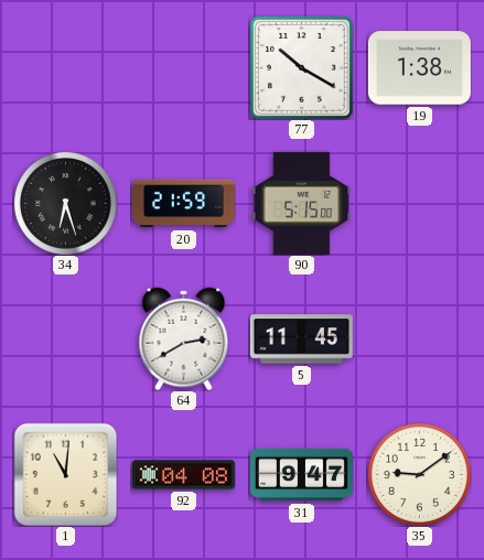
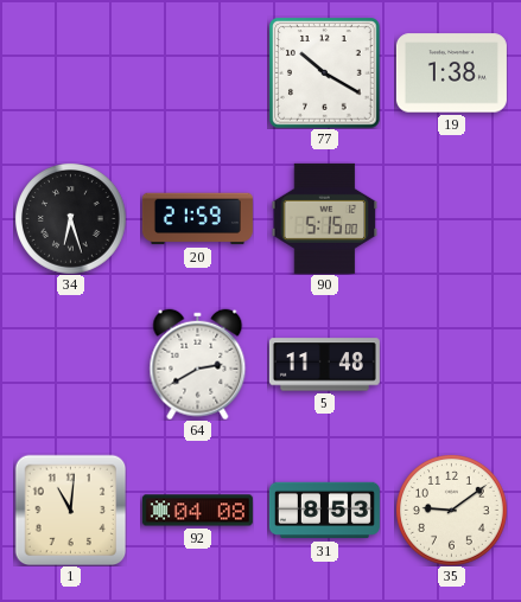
5: 11:45 -> 11:48
31: 9:47 -> 8:53
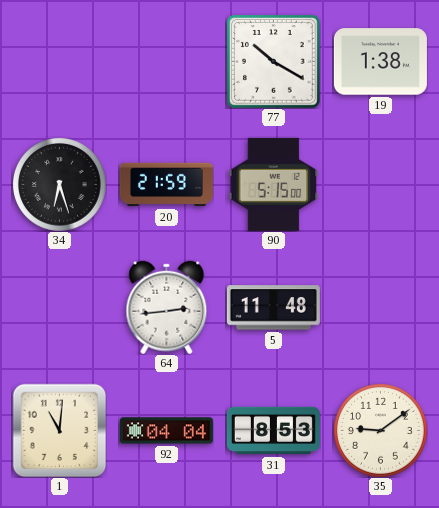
64: 2:40 -> 2:44
92: 04:08 -> 04:04
